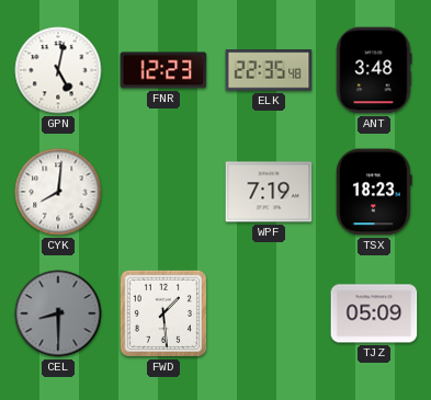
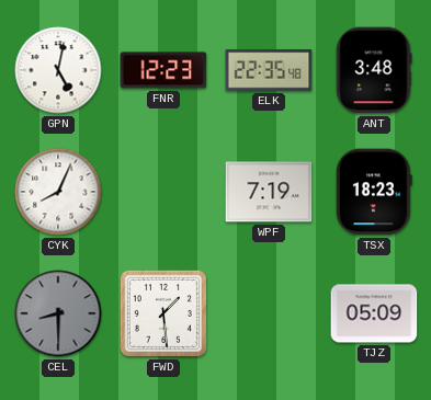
CYK: 8:01 -> 8:04
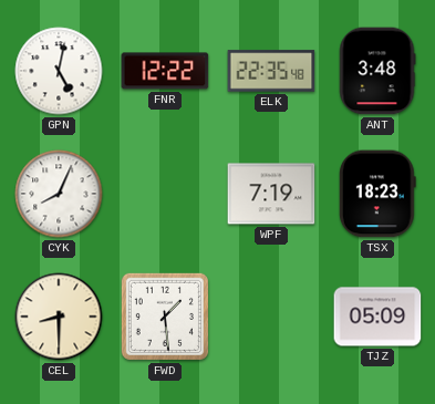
FNR: 12:23 -> 12:22
CEL dial: grey -> cream
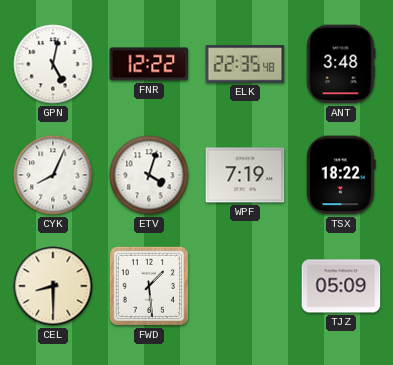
ETV: none -> 4:03
TSX: 18:23 -> 18:22
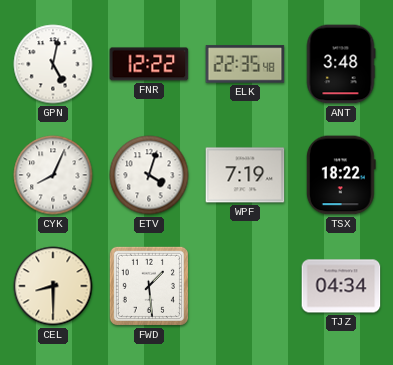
TJZ: 05:09 -> 04:34
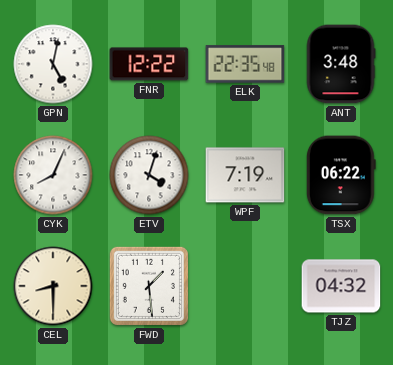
TSX: 18:22 -> 06:22
TJZ: 04:34 -> 04:32
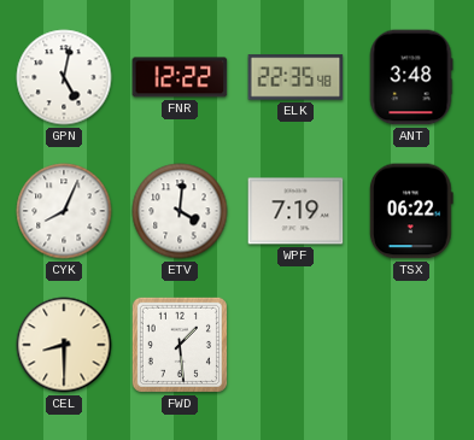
ETV: 4:03 -> 4:01
TJZ: 04:32 -> none
